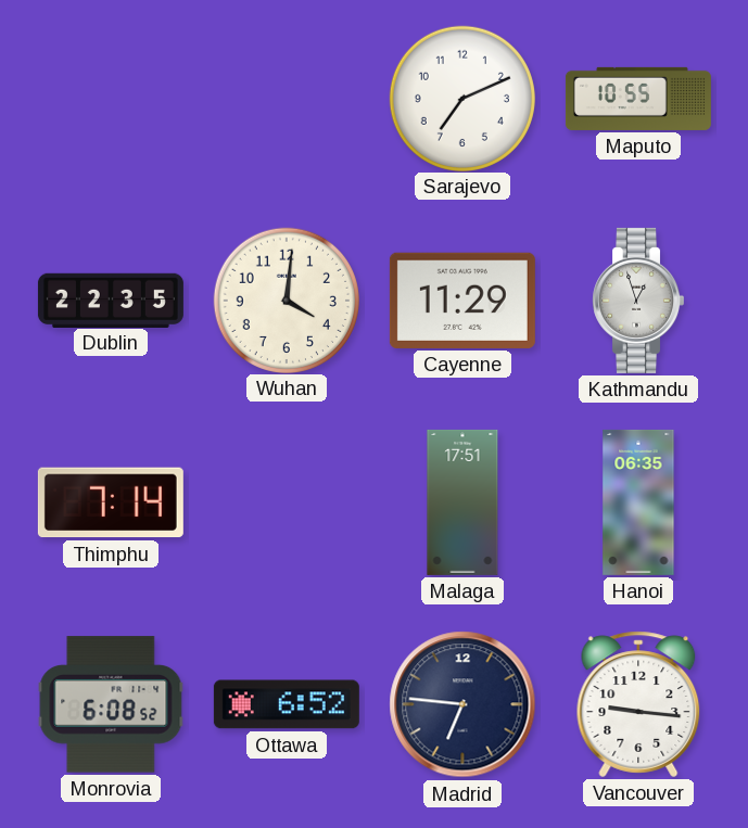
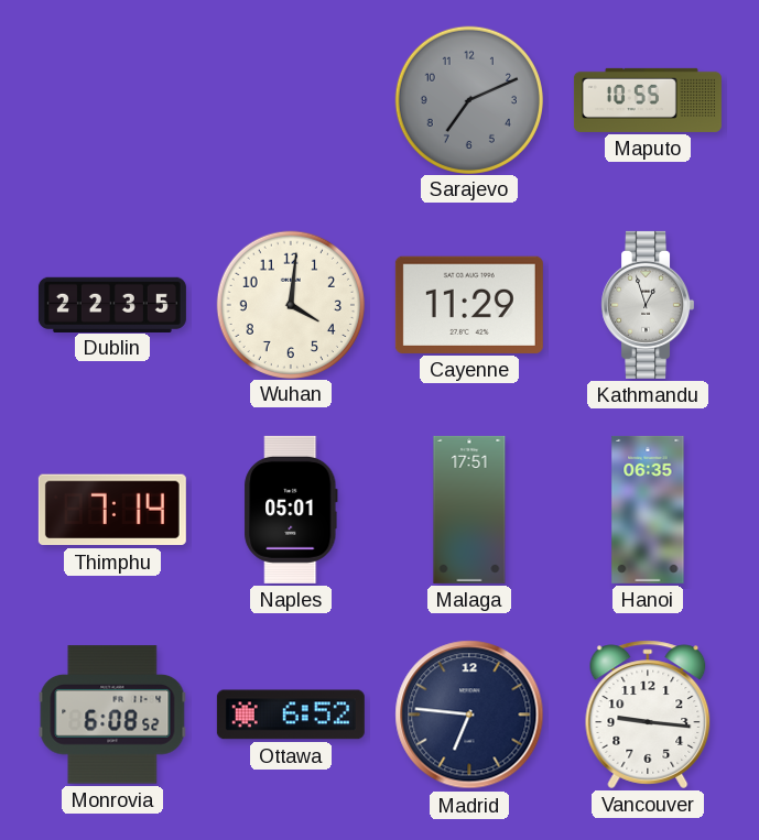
Sarajevo dial: white -> grey
Naples: none -> 05:01
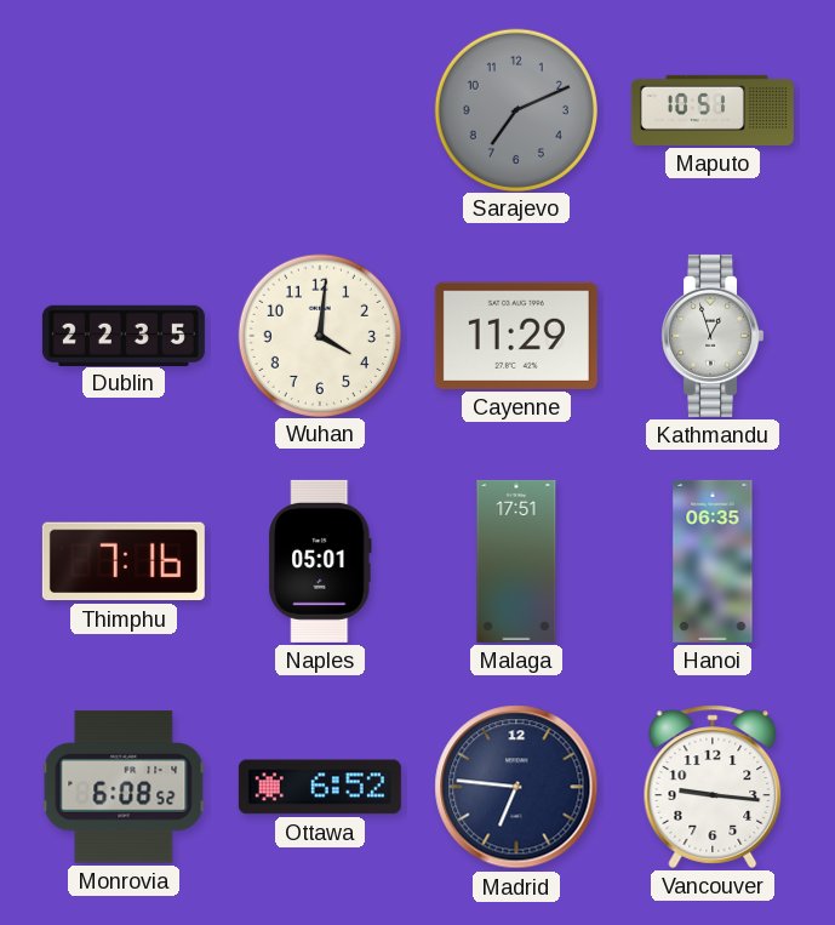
Maputo: 10:55 -> 10:51
Thimphu: 7:14 -> 7:16
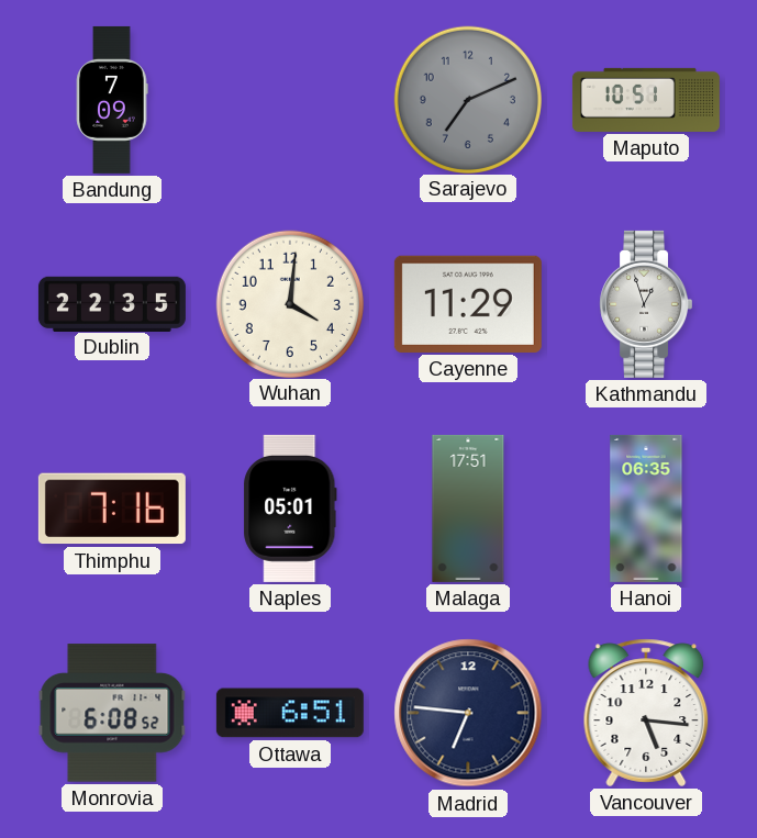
Bandung: none -> 7:09
Ottawa: 6:52 -> 6:51
Vancouver: 9:16 -> 5:16
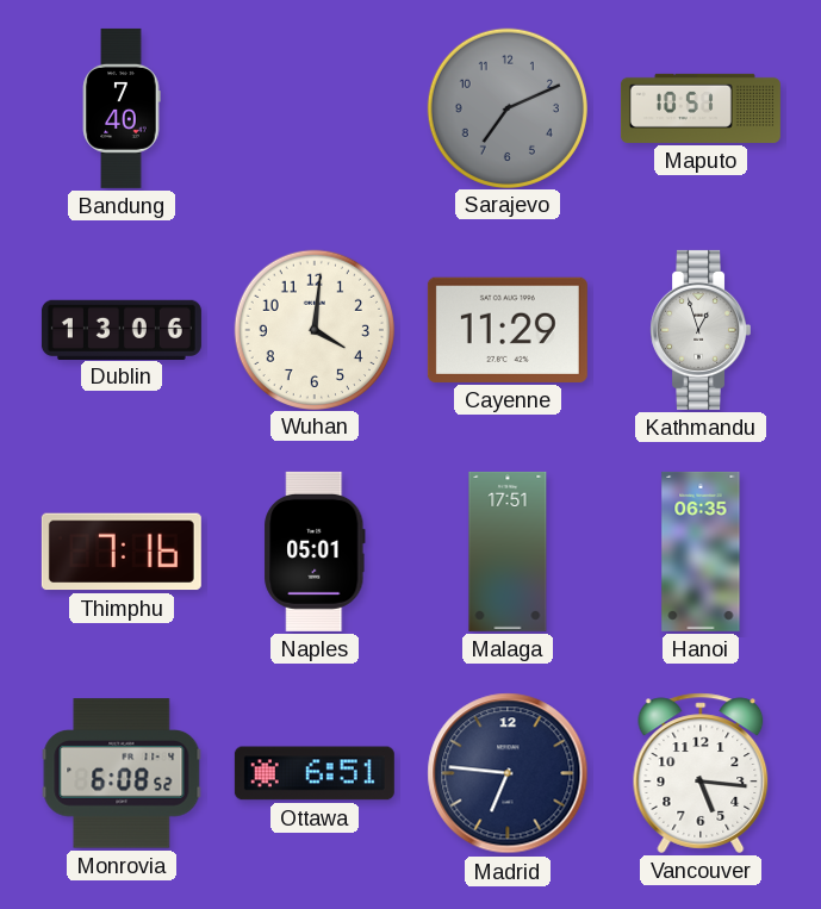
Bandung: 7:09 -> 7:40
Dublin: 22:35 -> 13:06
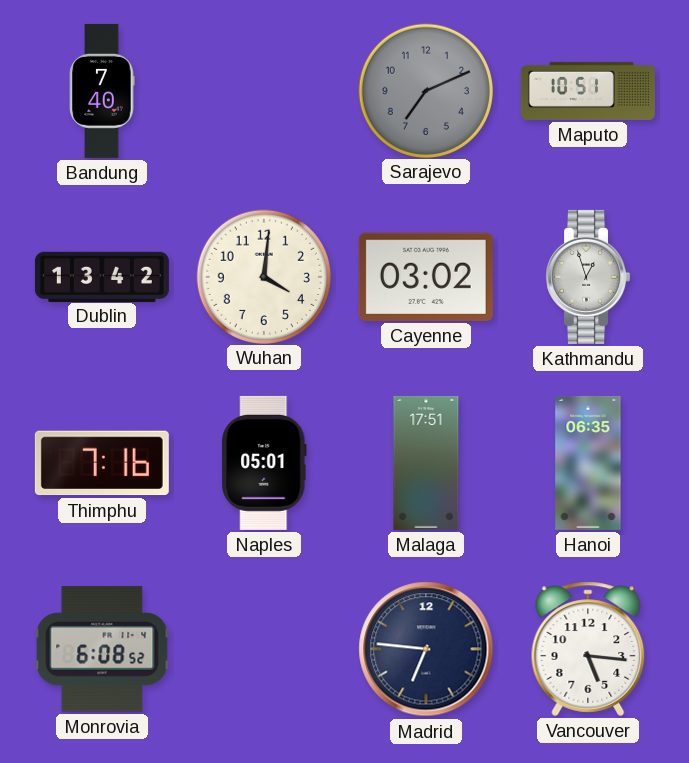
Dublin: 13:06 -> 13:42
Cayenne: 11:29 -> 03:02
Ottawa: 6:51 -> none
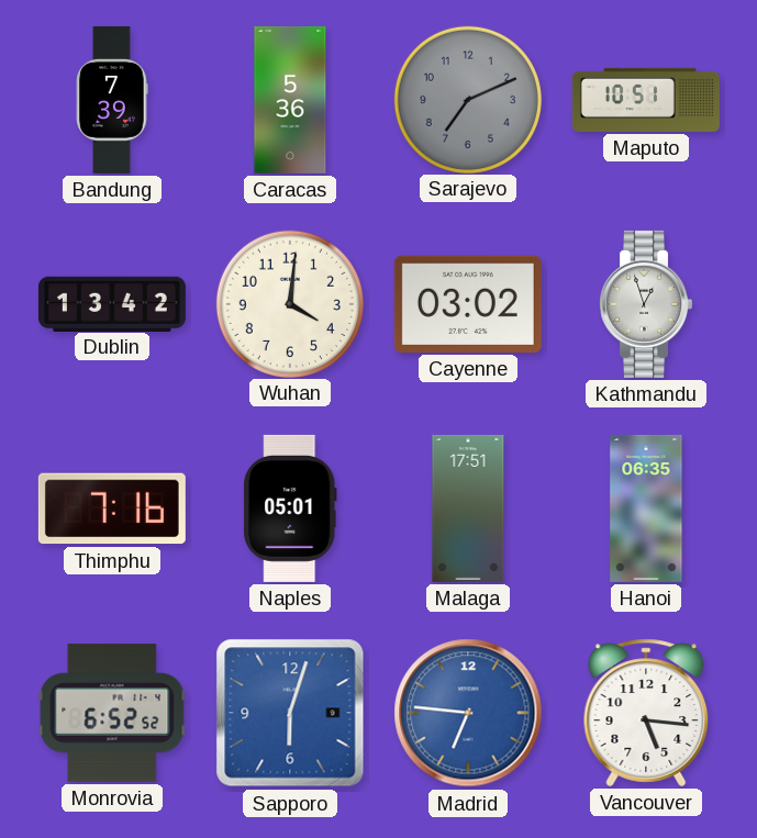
Bandung: 7:40 -> 7:39
Caracas: none -> 5:36
Monrovia: 6:08 -> 6:52
Sapporo: none -> 6:03
Madrid dial: navy -> blue
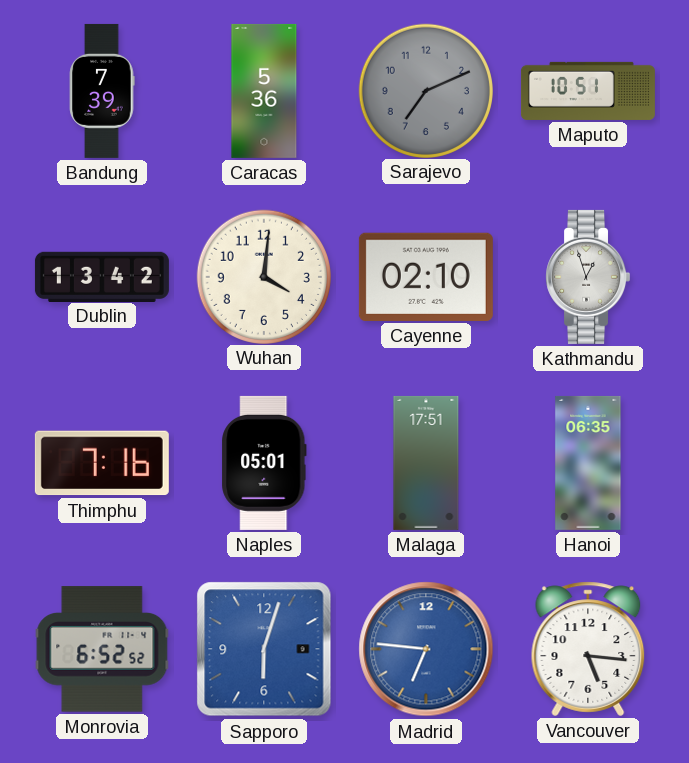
Cayenne: 03:02 -> 02:10
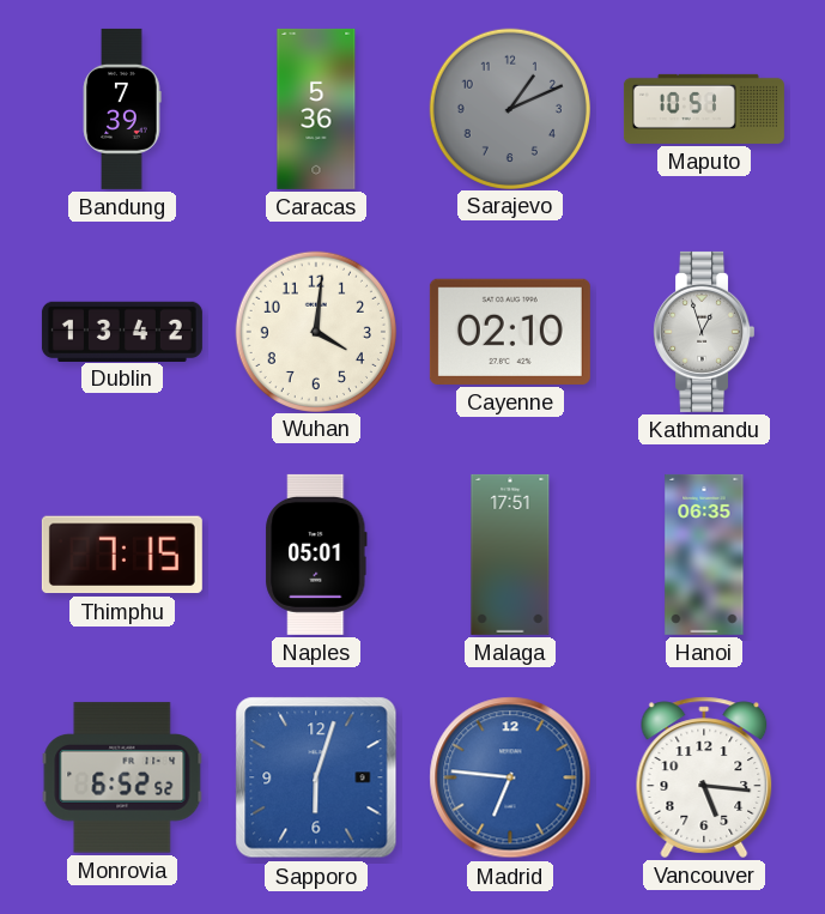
Sarajevo: 7:11 -> 1:11
Thimphu: 7:16 -> 7:15
